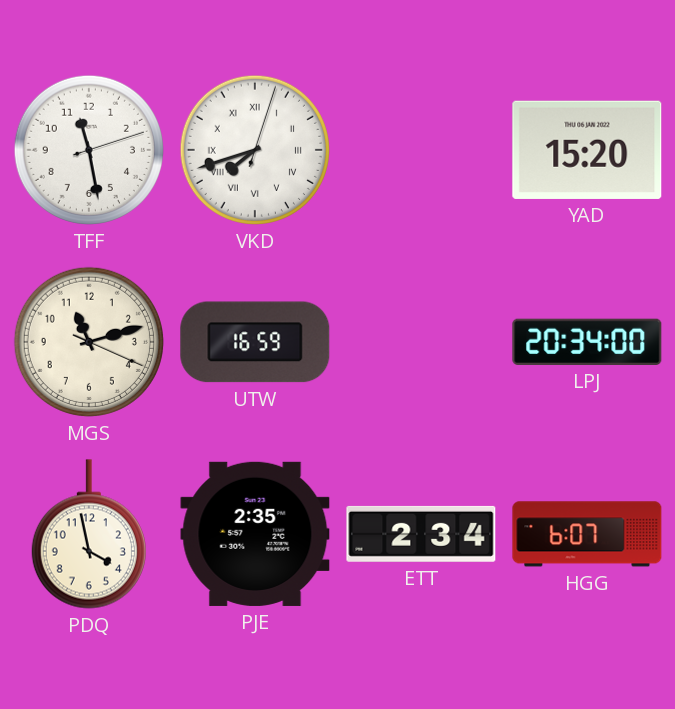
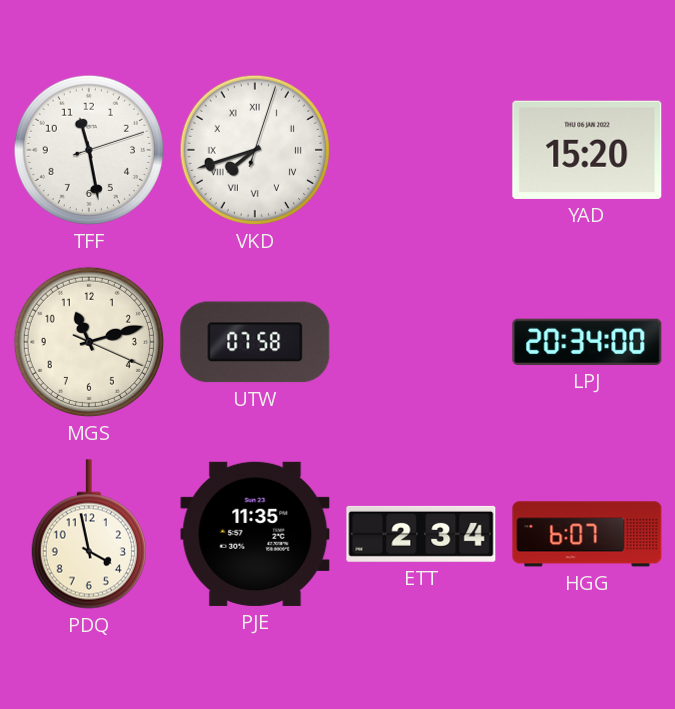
UTW: 16:59 -> 07:58
PJE: 2:35 -> 11:35
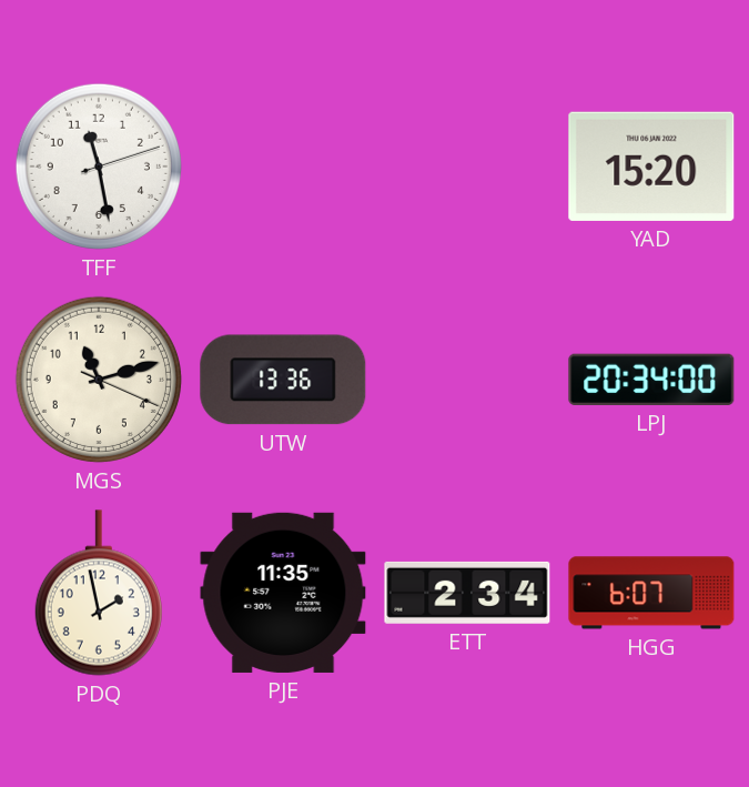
VKD: 7:42 -> none
UTW: 07:58 -> 13:36
PDQ: 3:58 -> 1:58
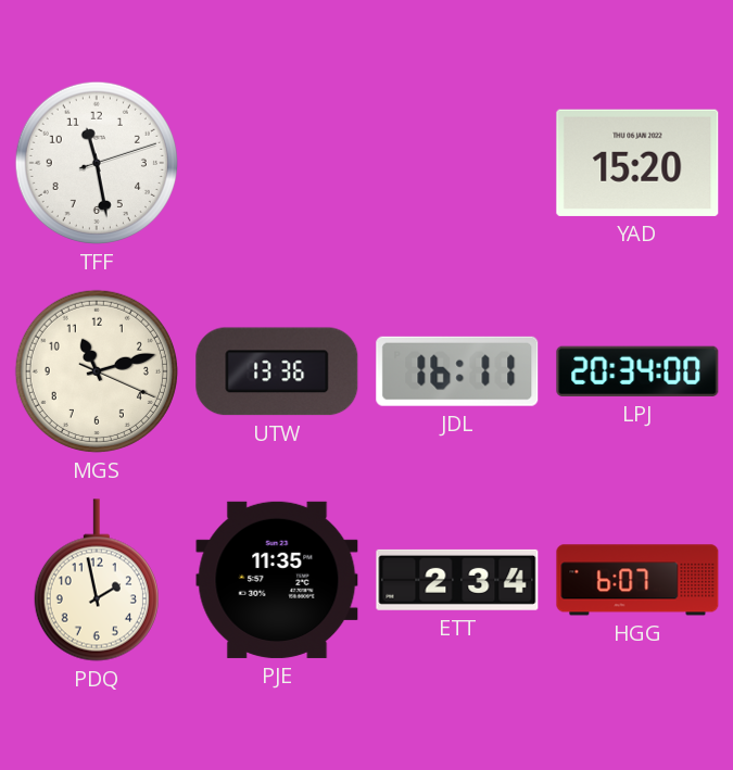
JDL: none -> 16:11
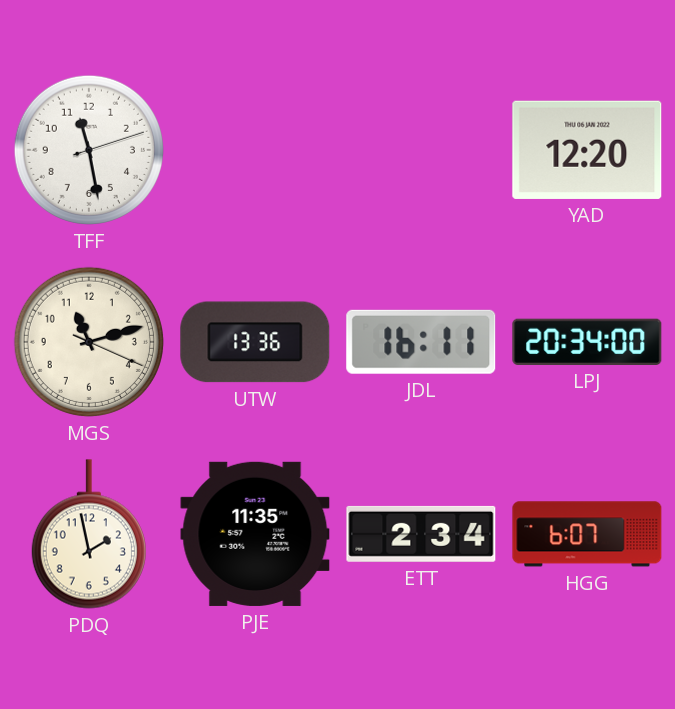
YAD: 15:20 -> 12:20
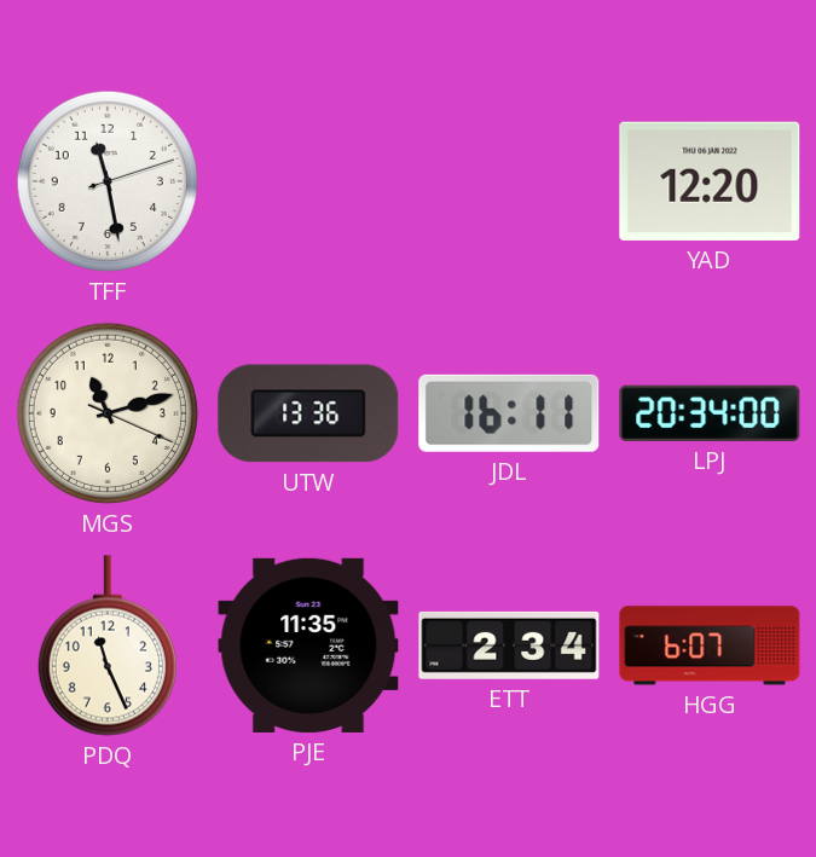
PDQ: 1:58 -> 11:26
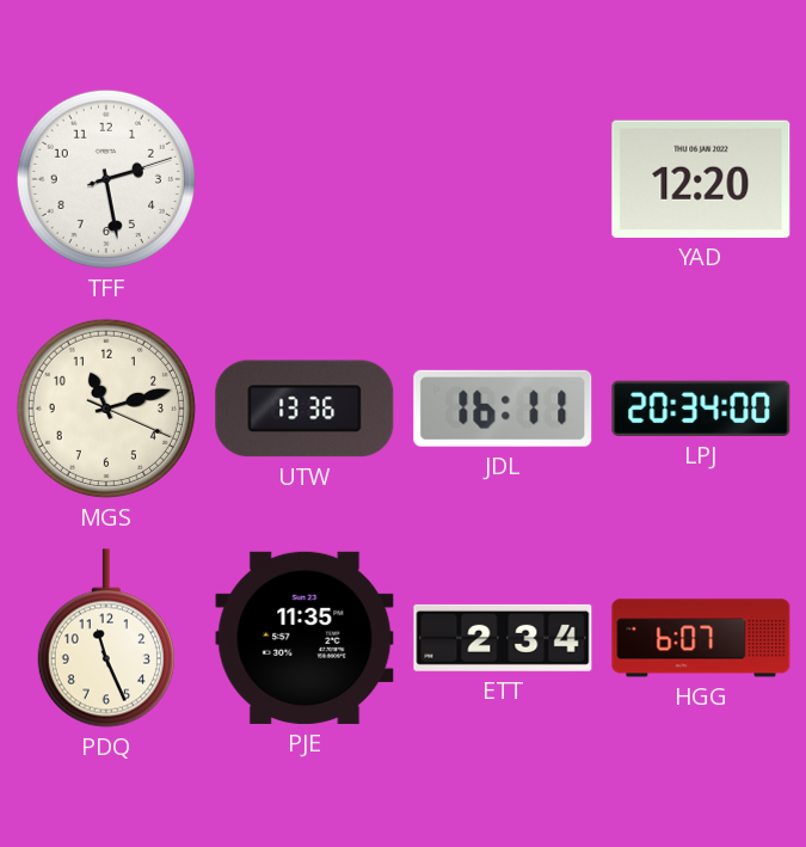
TFF: 11:28 -> 2:28
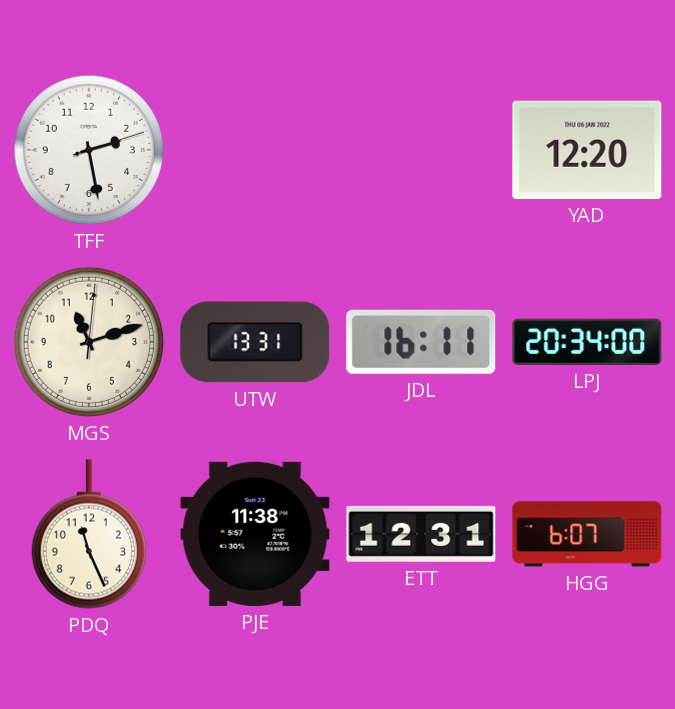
MGS: 11:12:19 -> 11:12:01
UTW: 13:36 -> 13:31
PJE: 11:35 -> 11:38
ETT: 2:34 -> 12:31
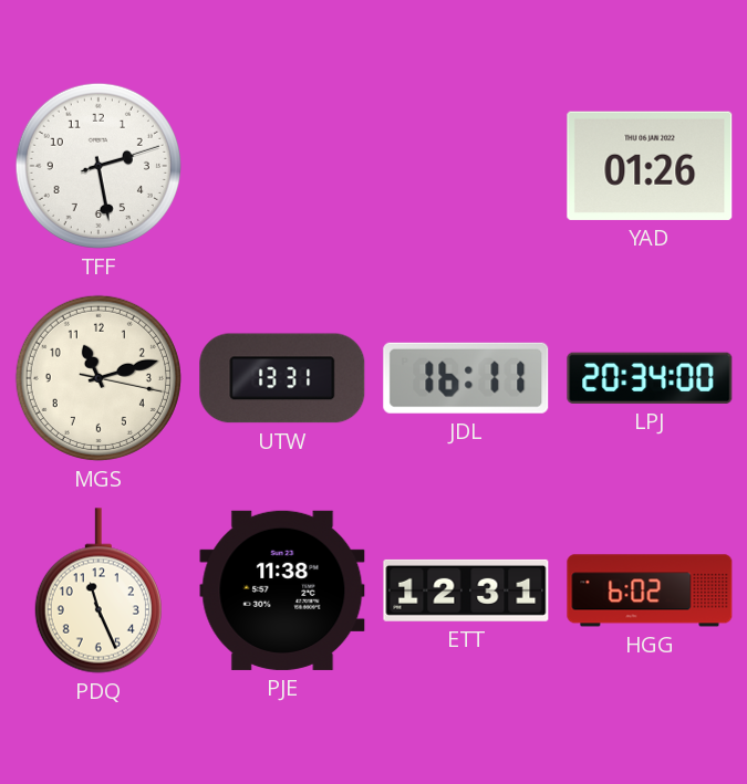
YAD: 12:20 -> 01:26
MGS: 11:12:01 -> 11:12:17
HGG: 6:07 -> 6:02
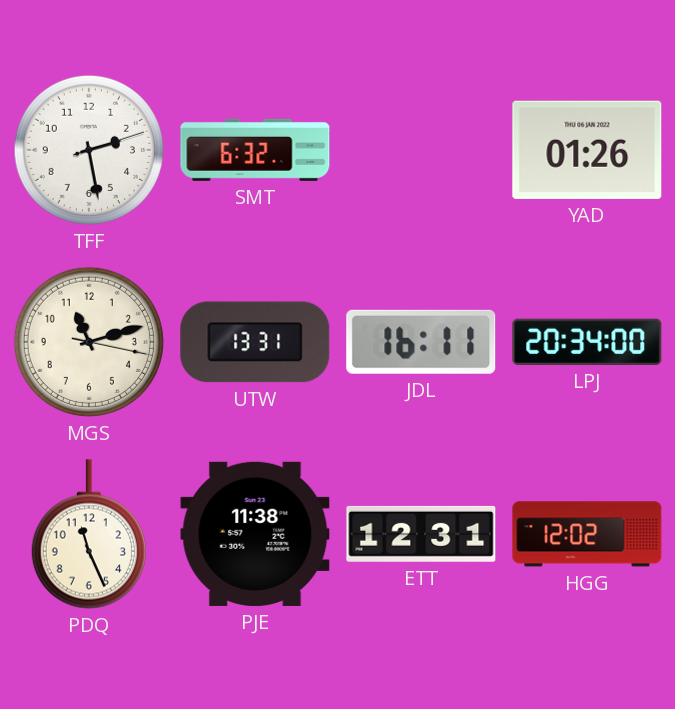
SMT: none -> 6:32
HGG: 6:02 -> 12:02
